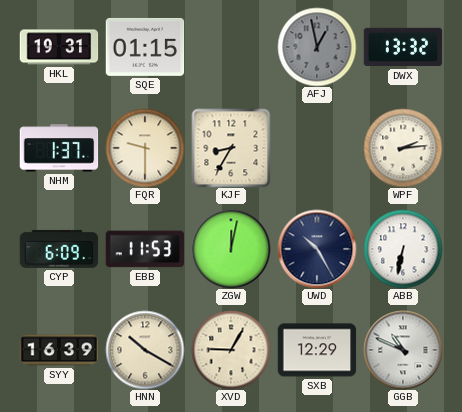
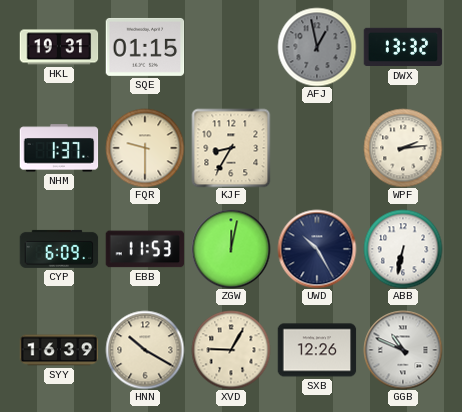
SXB: 12:29 -> 12:26
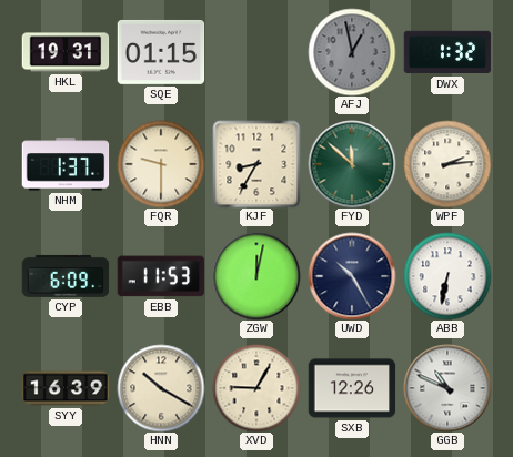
DWX: 13:32 -> 1:32
FYD: none -> 11:52
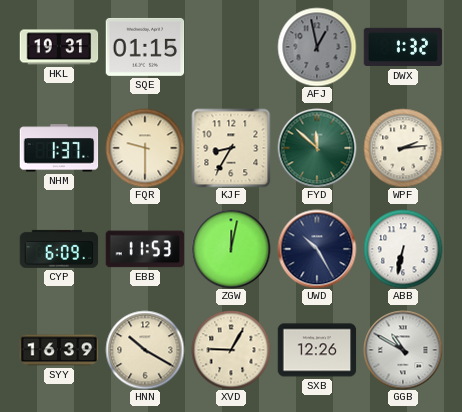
GGB: 10:49 -> 10:50
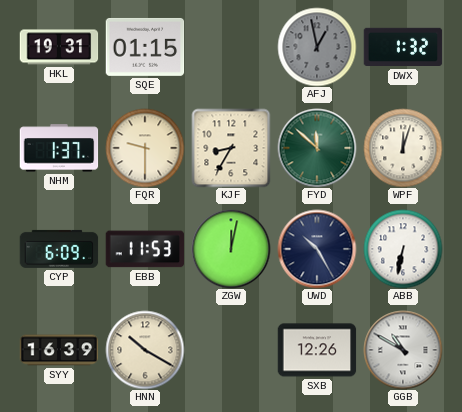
WPF: 2:14 -> 12:03
XVD: 9:05 -> none
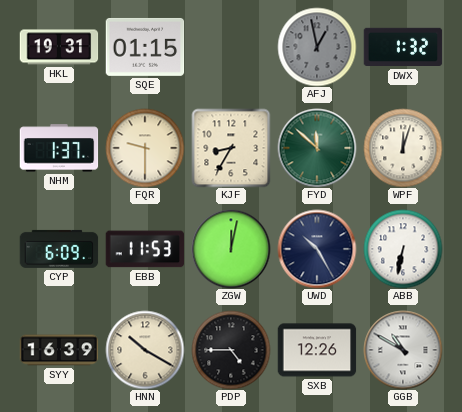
PDP: none -> 4:45
